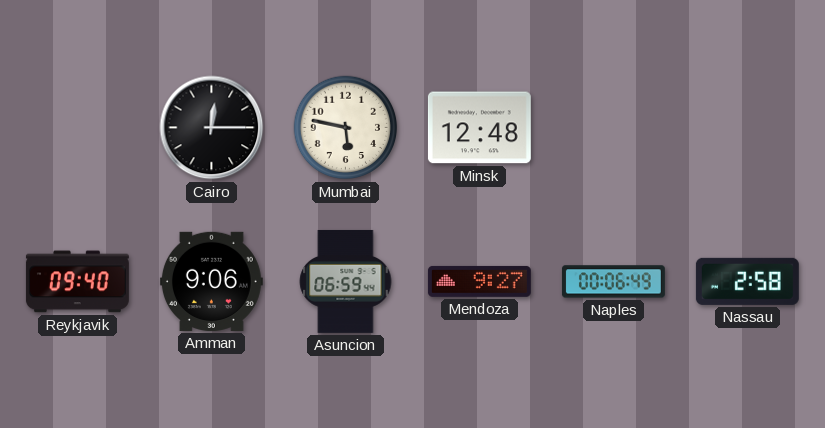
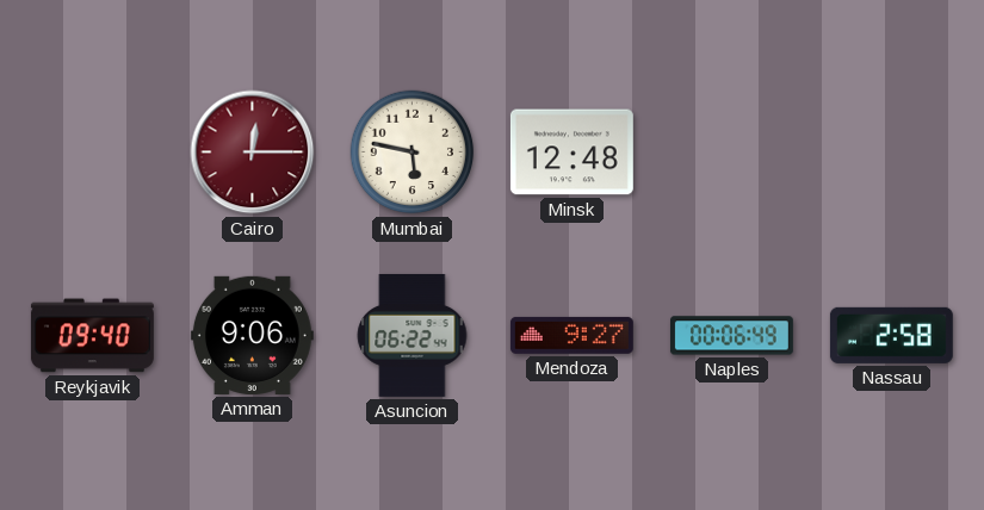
Cairo dial: black -> burgundy
Asuncion: 06:59 -> 06:22
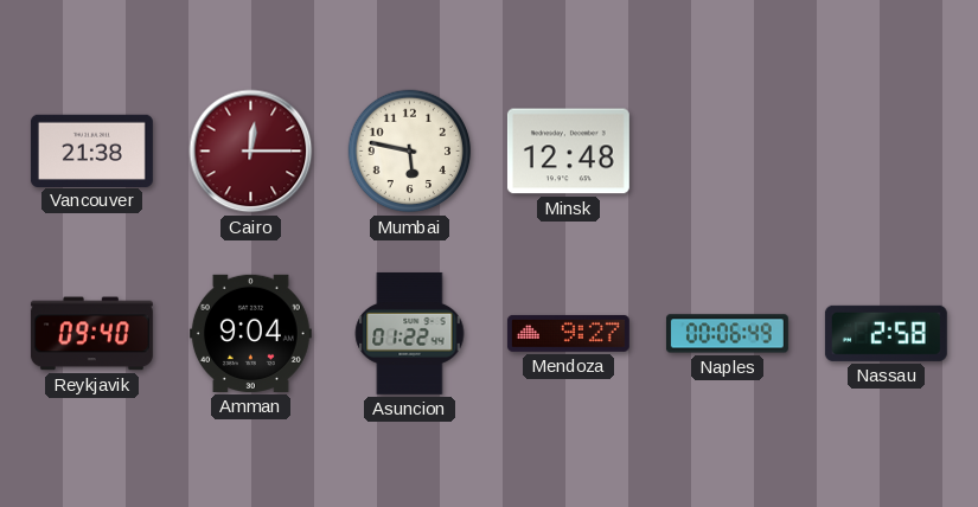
Vancouver: none -> 21:38
Amman: 9:06 -> 9:04
Asuncion: 06:22 -> 01:22
